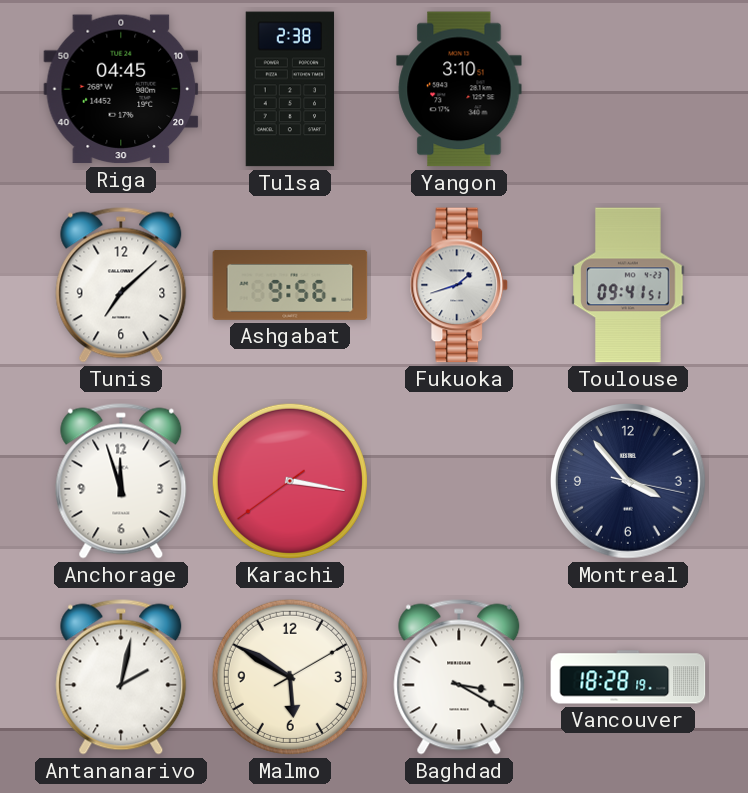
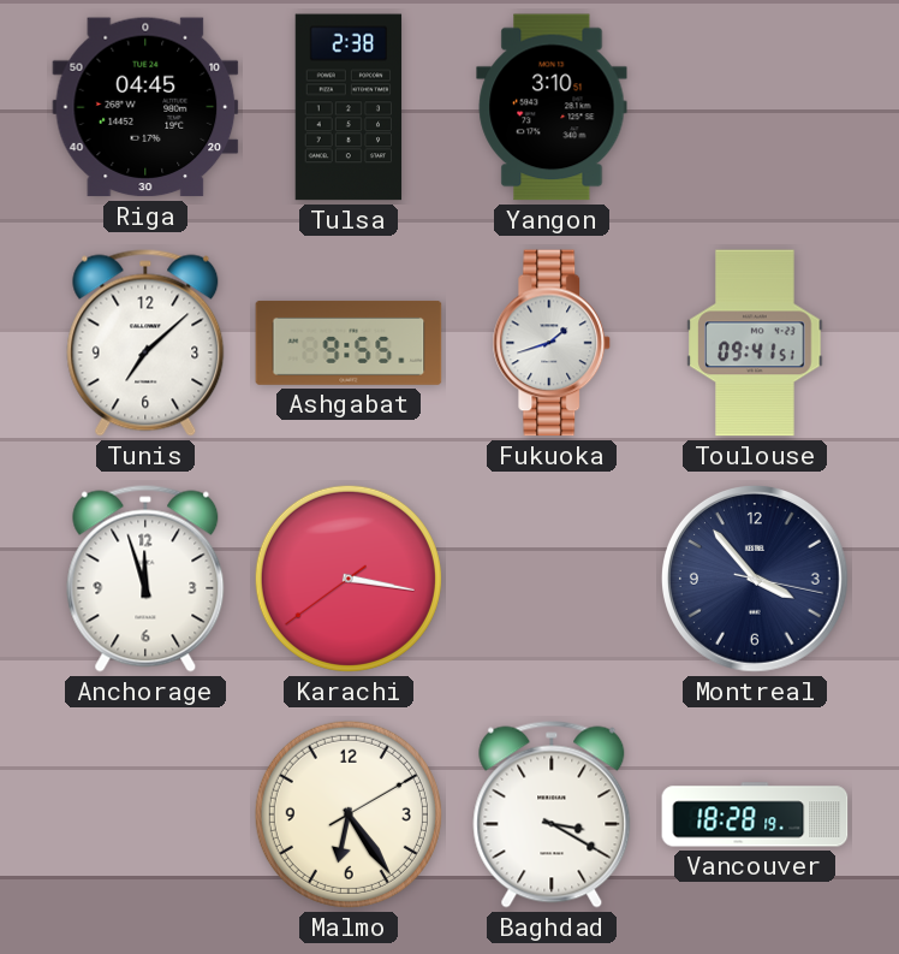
Ashgabat: 9:56 -> 9:55
Antananarivo: 2:02 -> none
Malmo: 5:50 -> 6:24
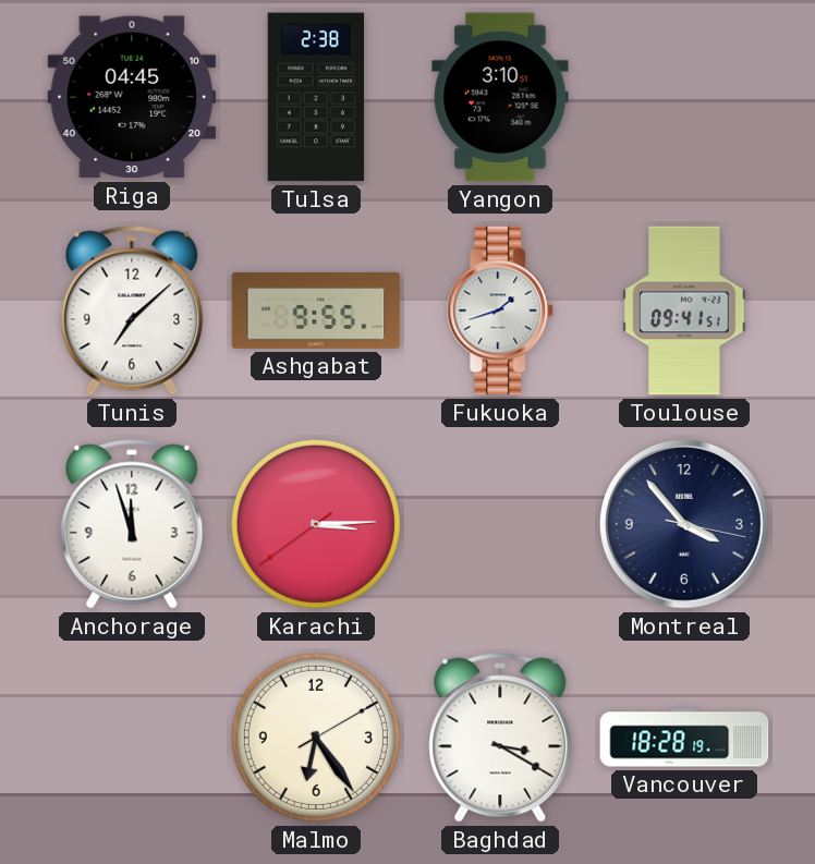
Karachi: 3:16 -> 3:14
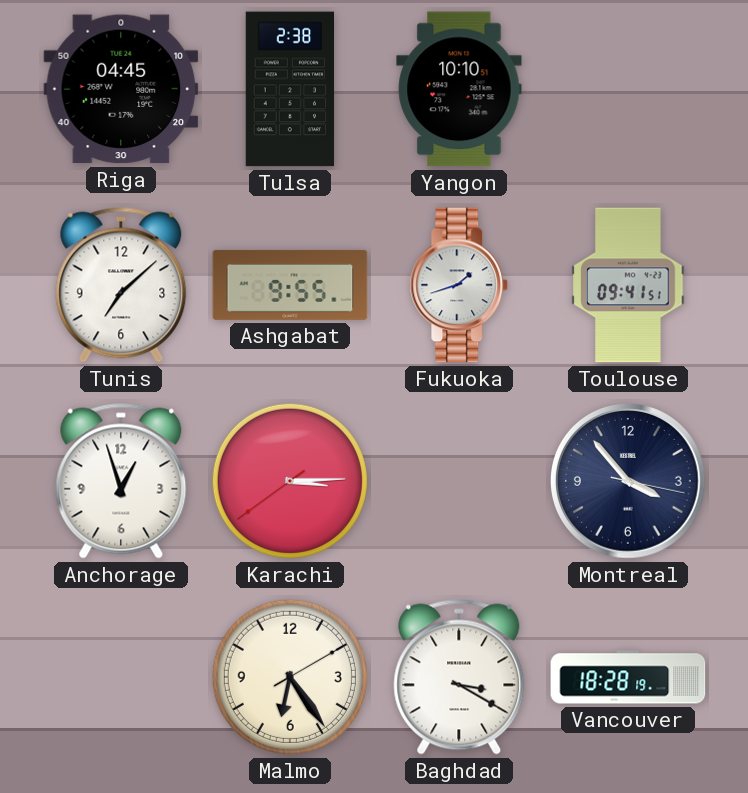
Yangon: 3:10 -> 10:10
Anchorage: 11:57 -> 12:57
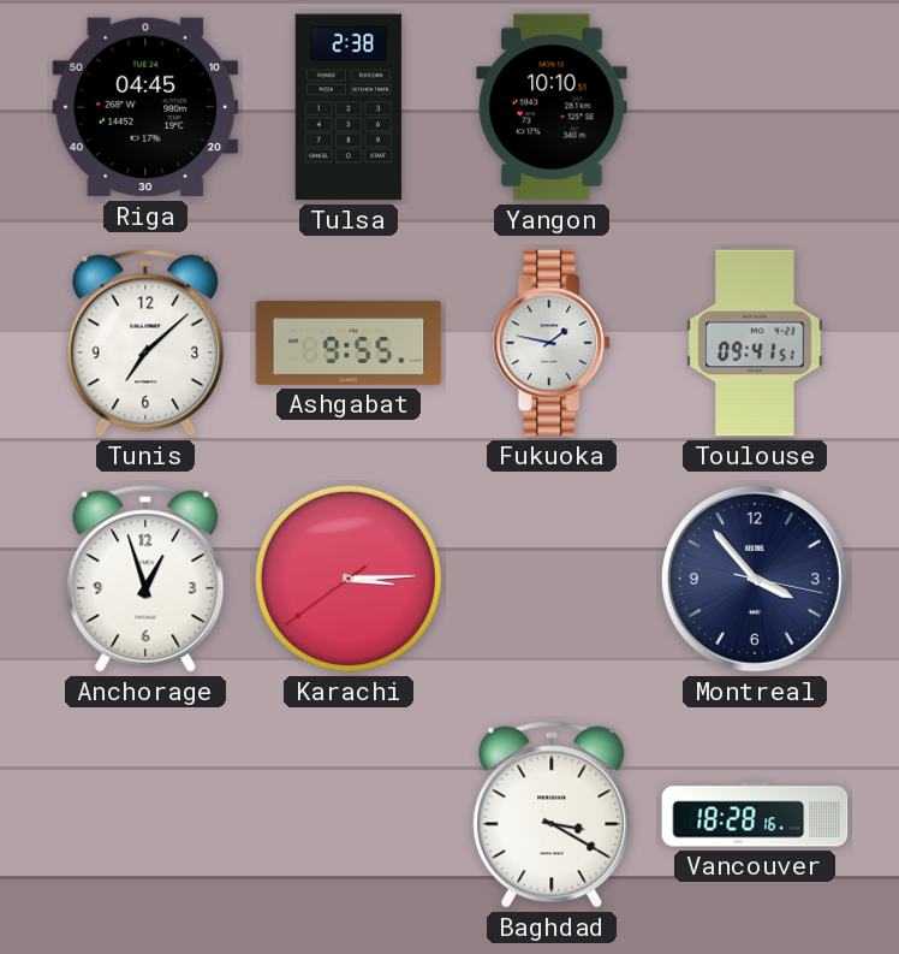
Fukuoka: 1:42 -> 1:47
Malmo: 6:24 -> none
Vancouver: 18:28:19 -> 18:28:16
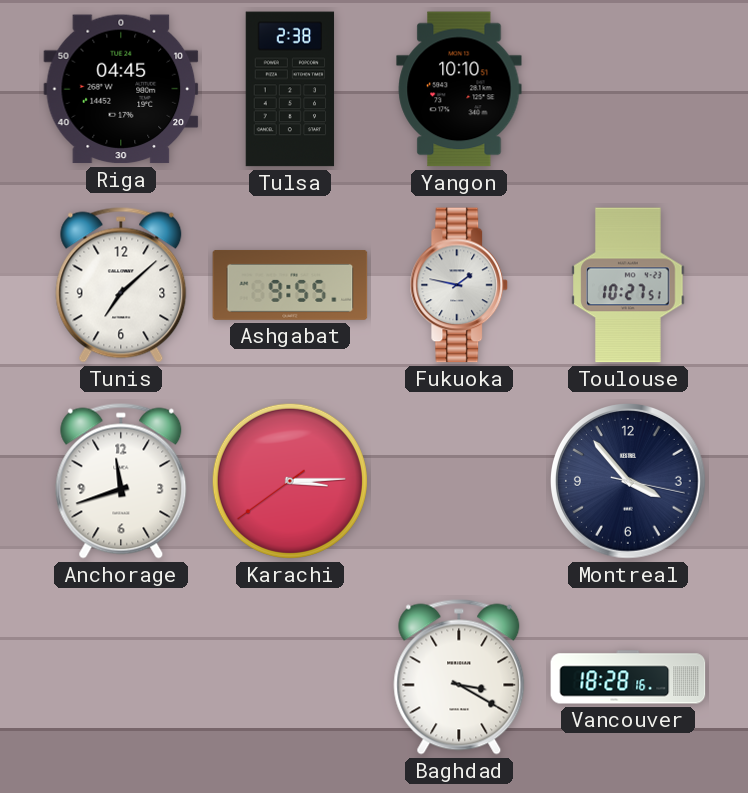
Toulouse: 09:41 -> 10:27
Anchorage: 12:57 -> 11:42
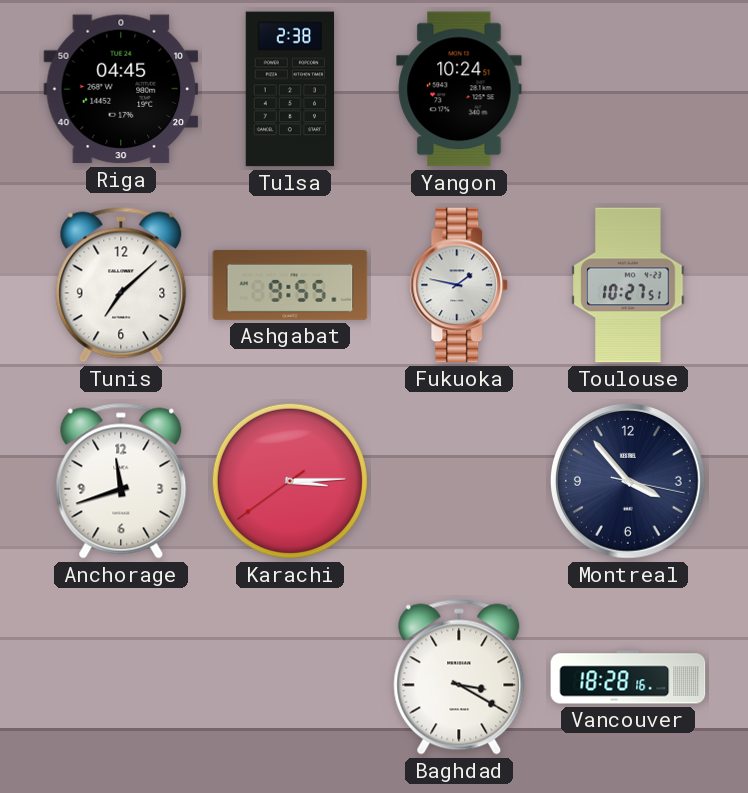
Yangon: 10:10 -> 10:24
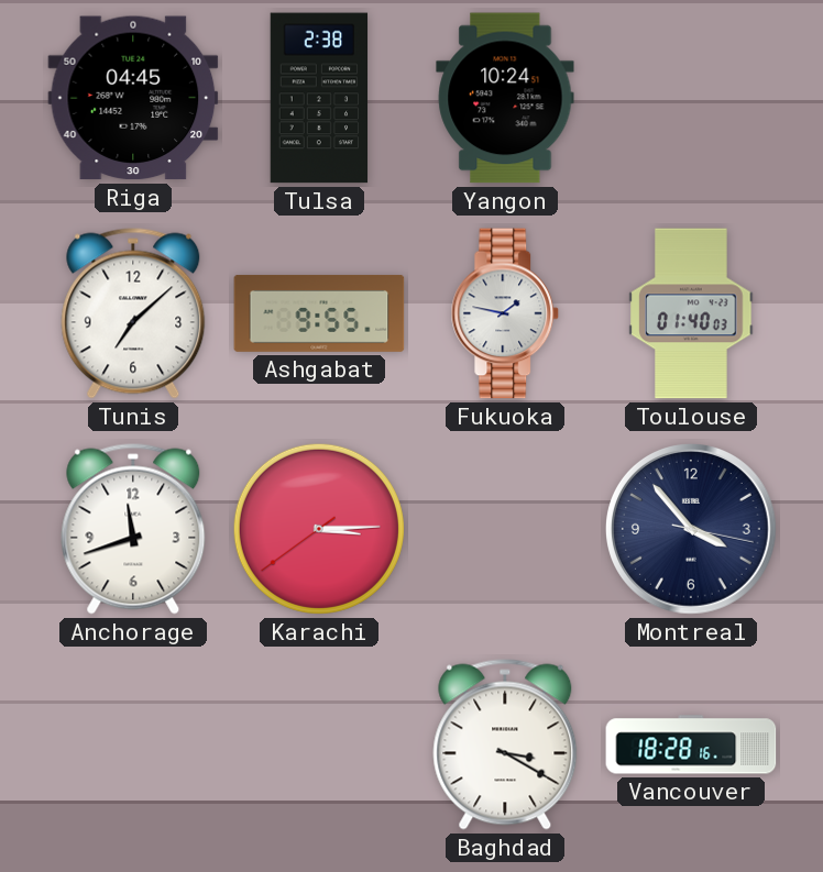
Toulouse: 10:27 -> 01:40
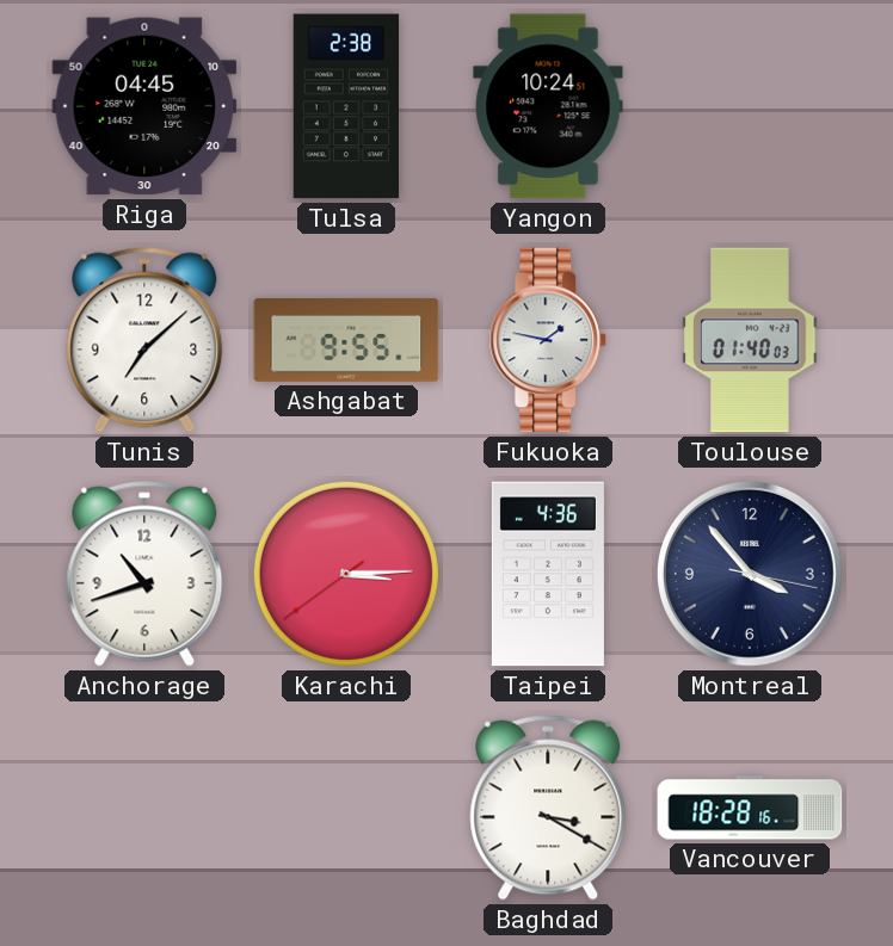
Anchorage: 11:42 -> 10:42
Taipei: none -> 4:36
